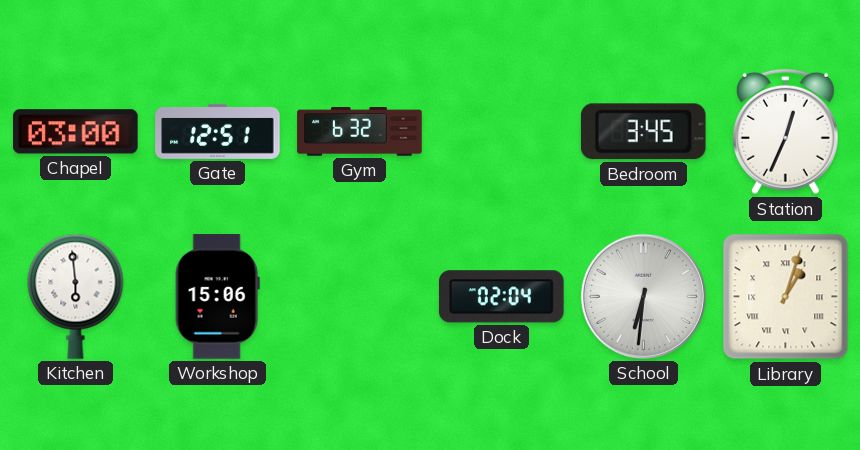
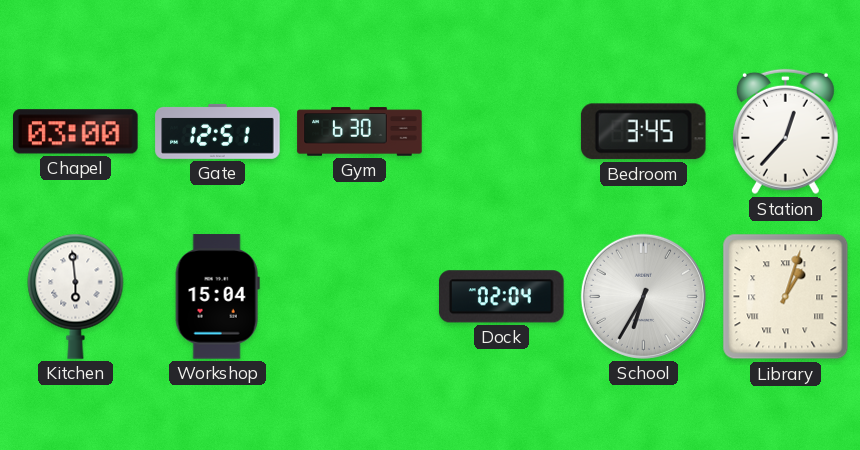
Gym: 6:32 -> 6:30
Station: 12:34 -> 12:37
Workshop: 15:06 -> 15:04
School: 6:31 -> 6:35
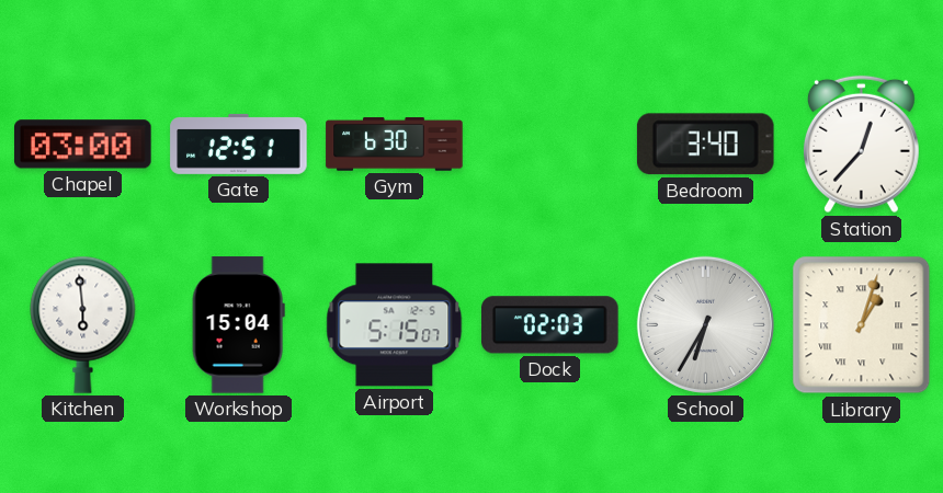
Bedroom: 3:45 -> 3:40
Airport: none -> 5:15
Dock: 02:04 -> 02:03
